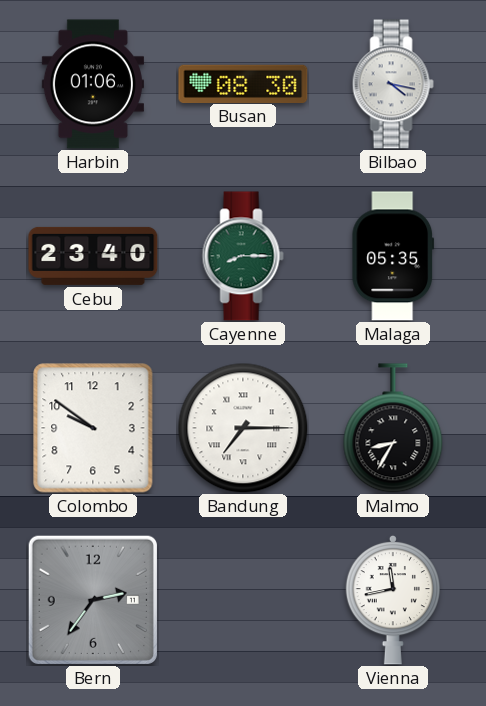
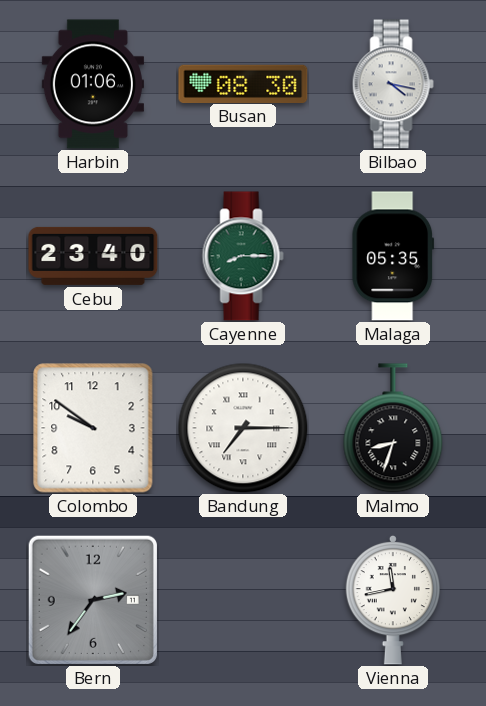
Malmo: 8:35 -> 8:33
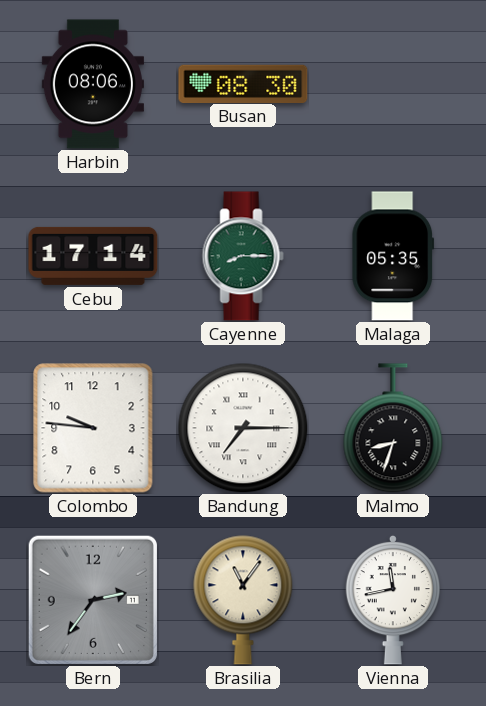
Harbin: 01:06 -> 08:06
Bilbao: 4:17 -> none
Cebu: 23:40 -> 17:14
Colombo: 9:51 -> 9:46
Brasilia: none -> 11:06
